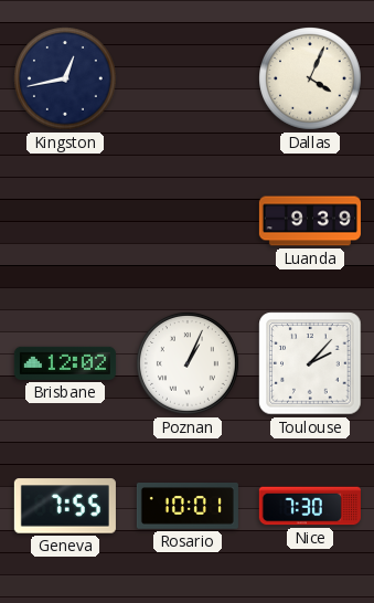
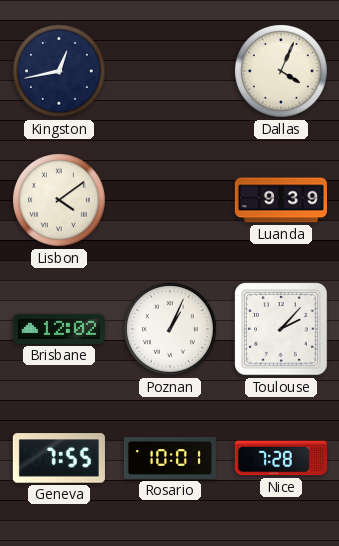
Lisbon: none -> 4:09
Nice: 7:30 -> 7:28
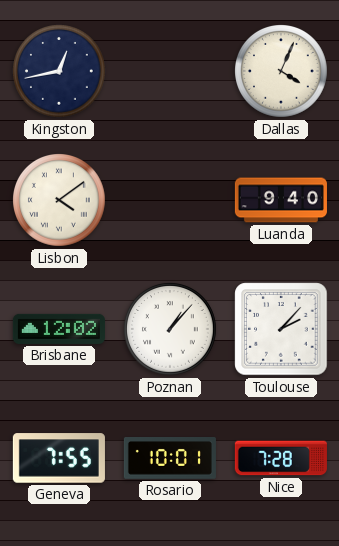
Luanda: 9:39 -> 9:40
Poznan: 1:04 -> 1:07
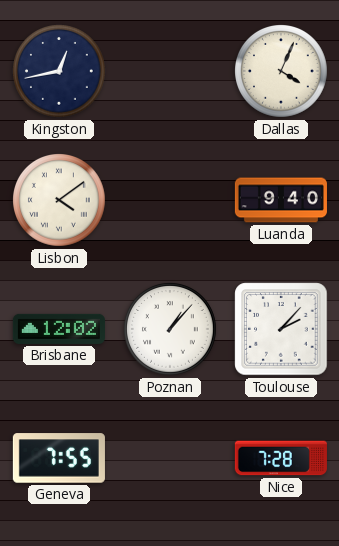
Rosario: 10:01 -> none
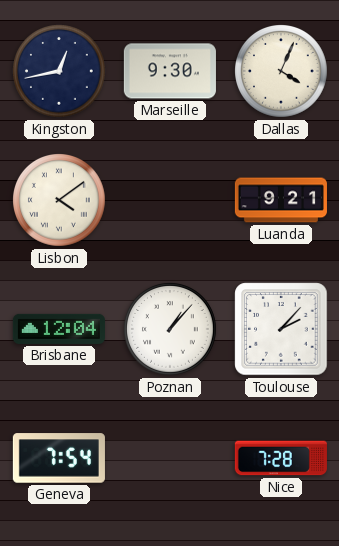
Marseille: none -> 9:30
Luanda: 9:40 -> 9:21
Brisbane: 12:02 -> 12:04
Geneva: 7:55 -> 7:54
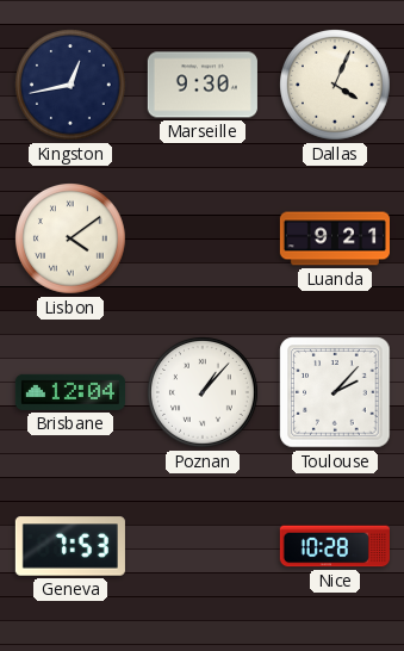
Geneva: 7:54 -> 7:53
Nice: 7:28 -> 10:28
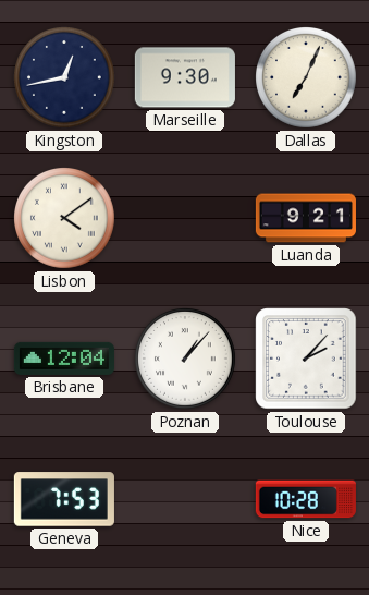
Dallas: 4:04 -> 7:04
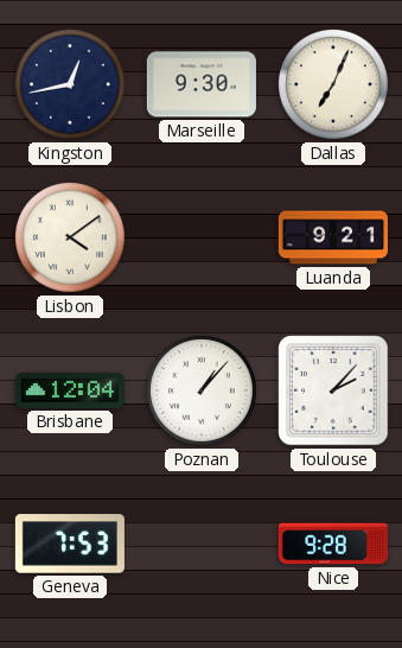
Nice: 10:28 -> 9:28
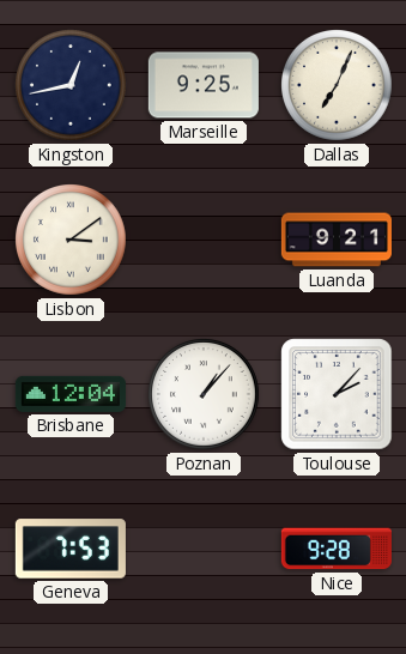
Marseille: 9:30 -> 9:25
Lisbon: 4:09 -> 3:09
